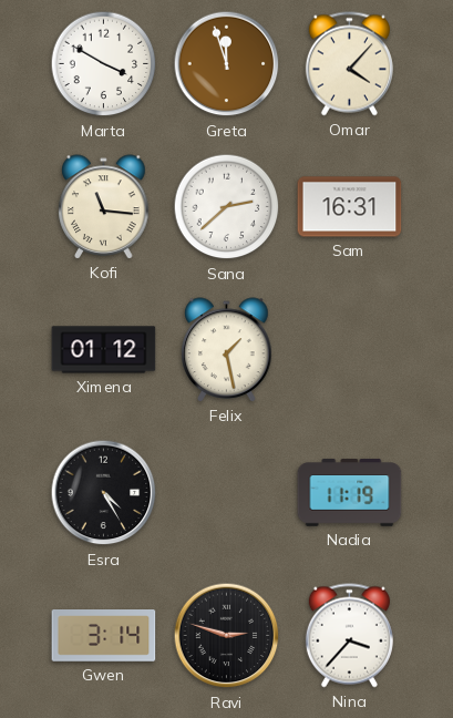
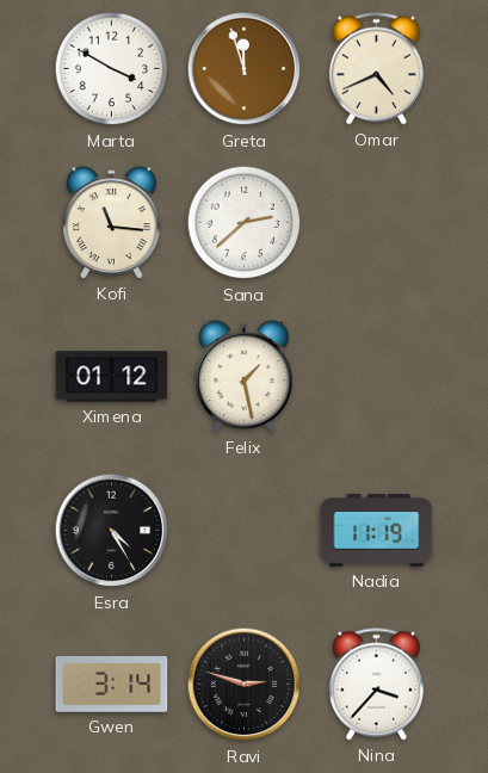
Omar: 4:07 -> 4:41
Sam: 16:31 -> none
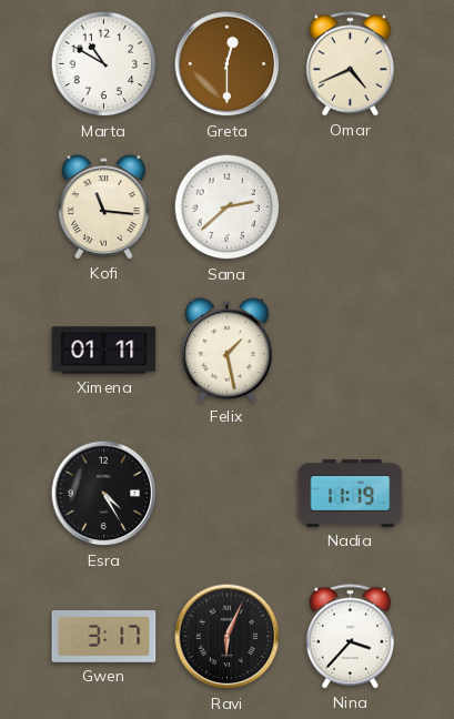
Marta: 3:50 -> 10:50
Greta: 11:57 -> 12:30
Ximena: 01:12 -> 01:11
Gwen: 3:14 -> 3:17
Ravi: 2:48 -> 6:04
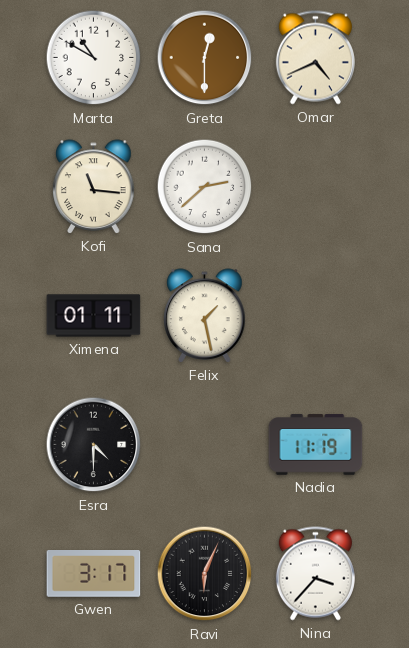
Esra: 4:25 -> 4:30
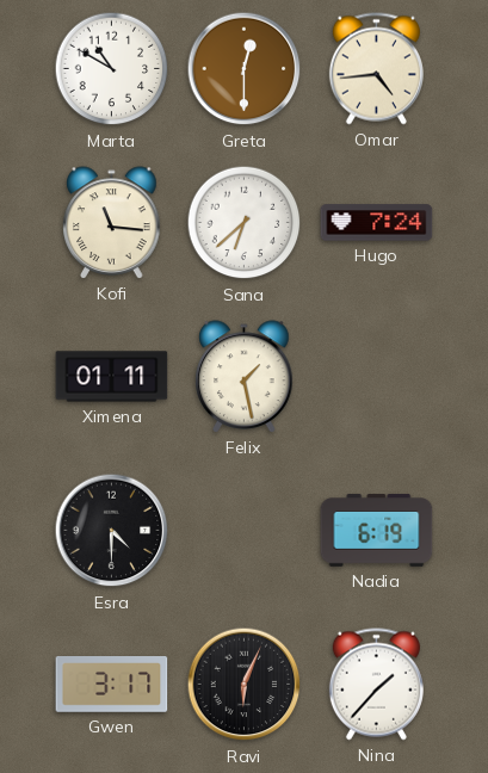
Omar: 4:41 -> 4:44
Sana: 2:38 -> 6:38
Hugo: none -> 7:24
Nadia: 11:19 -> 6:19
Nina: 3:37 -> 1:37
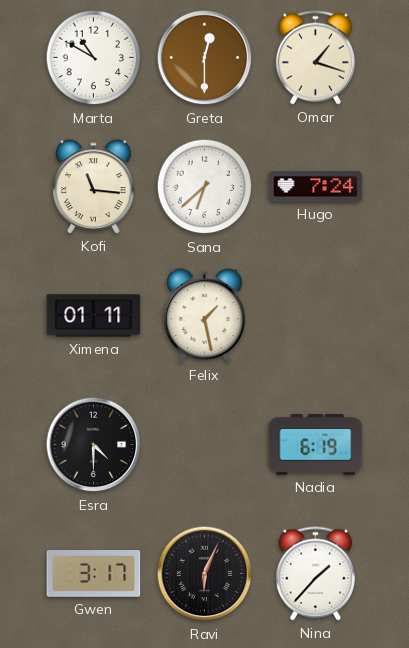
Omar: 4:44 -> 1:18
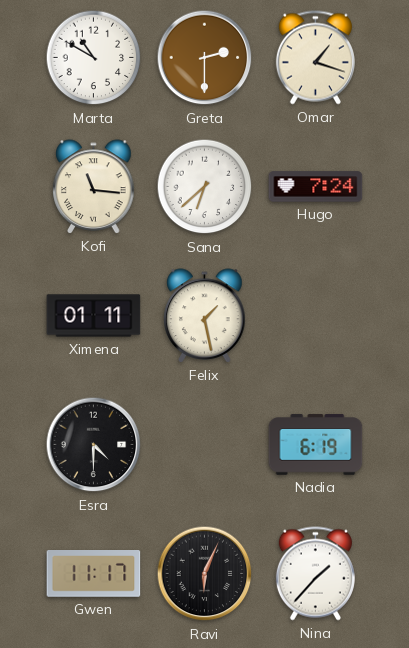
Greta: 12:30 -> 2:30
Gwen: 3:17 -> 11:17
